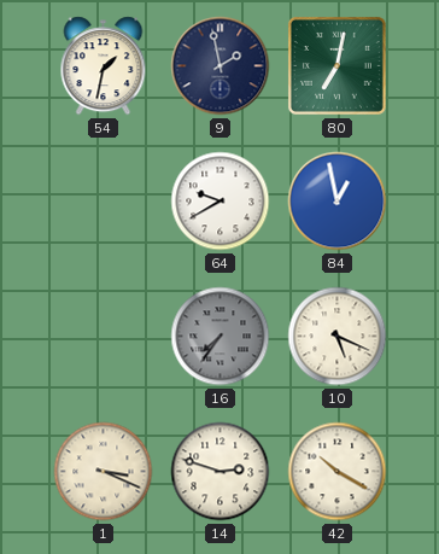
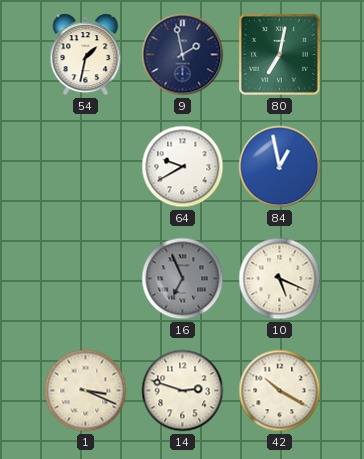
16: 7:36 -> 6:56
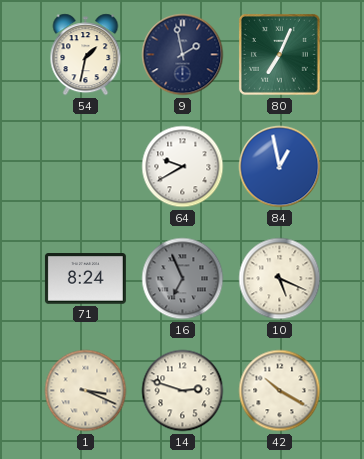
80: 7:02 -> 7:04
71: none -> 8:24
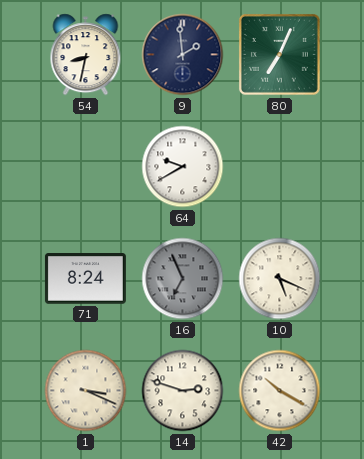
54: 1:32 -> 8:32
9: 1:58 -> 1:59
84: 12:58 -> none
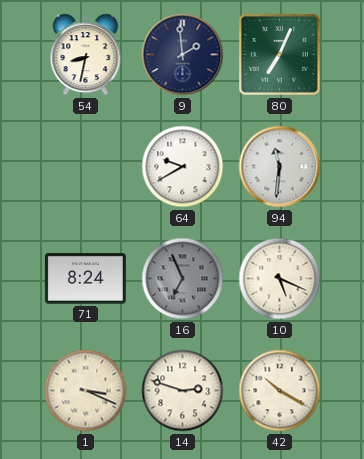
94: none -> 11:31
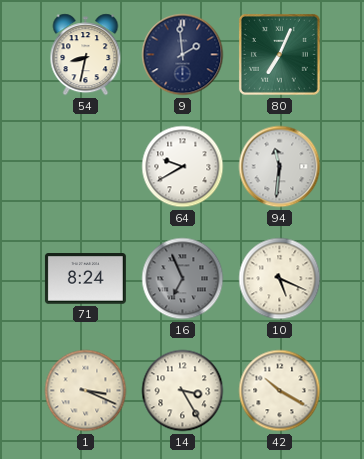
14: 2:48 -> 3:25
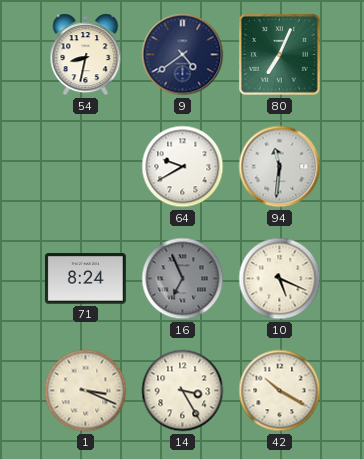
9: 1:59 -> 4:39
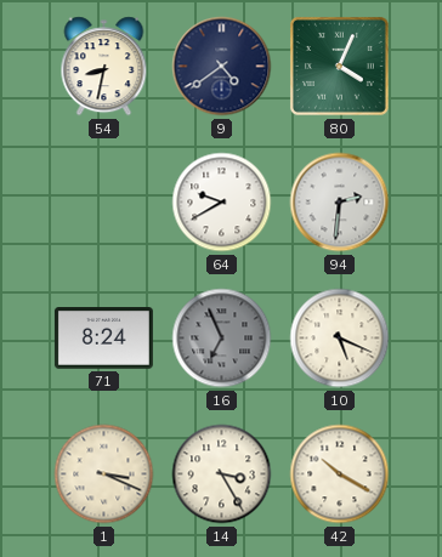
80: 7:04 -> 4:04
94: 11:31 -> 2:31
